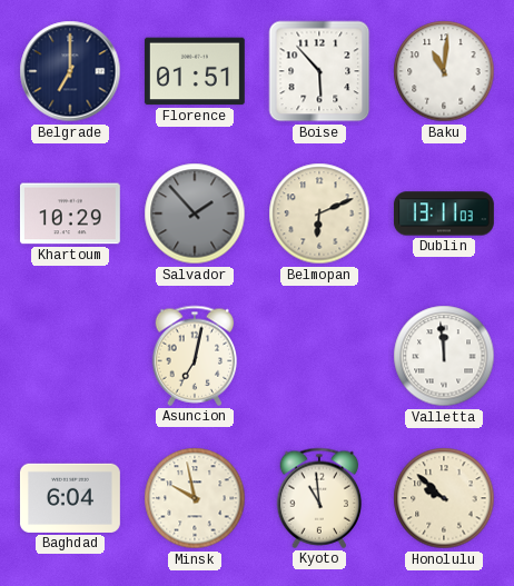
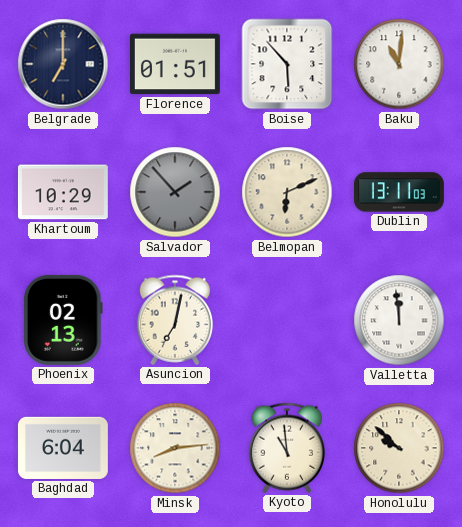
Phoenix: none -> 02:13
Minsk: 9:58 -> 8:14
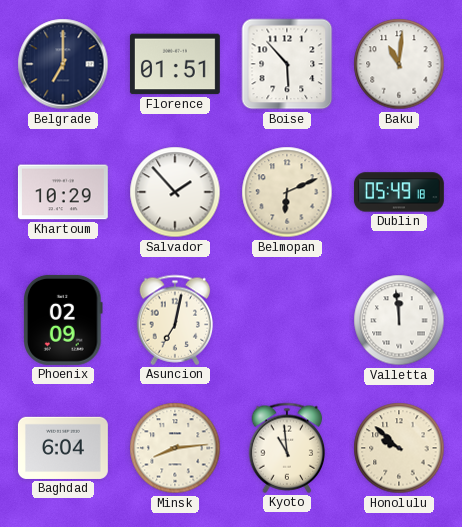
Salvador dial: grey -> white
Dublin: 13:11 -> 05:49
Phoenix: 02:13 -> 02:09
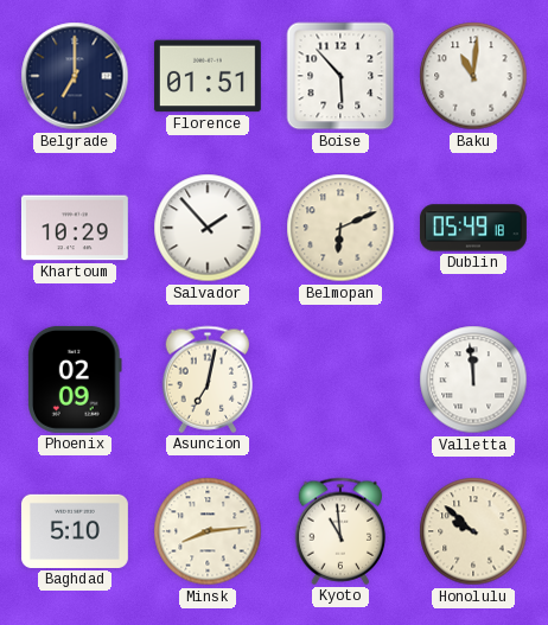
Baghdad: 6:04 -> 5:10
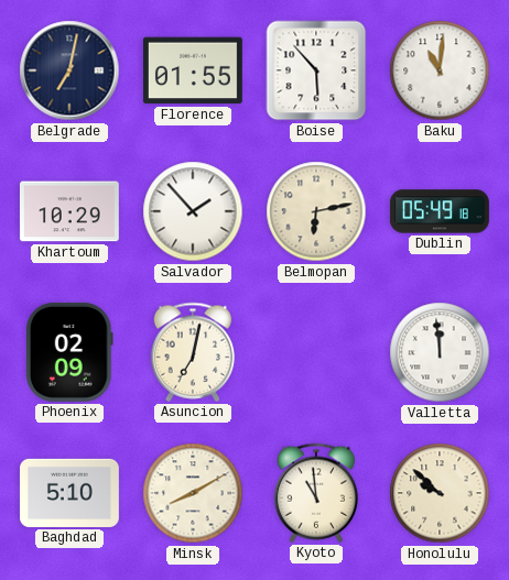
Belgrade: 7:00 -> 7:02
Florence: 01:51 -> 01:55
Belmopan: 6:11 -> 6:13
Minsk: 8:14 -> 8:10
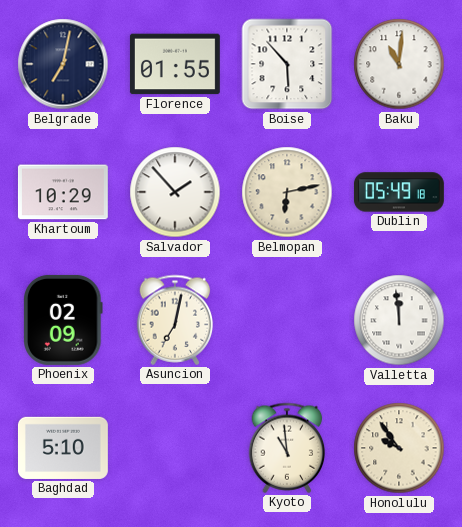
Minsk: 8:10 -> none
Honolulu: 9:52 -> 9:54
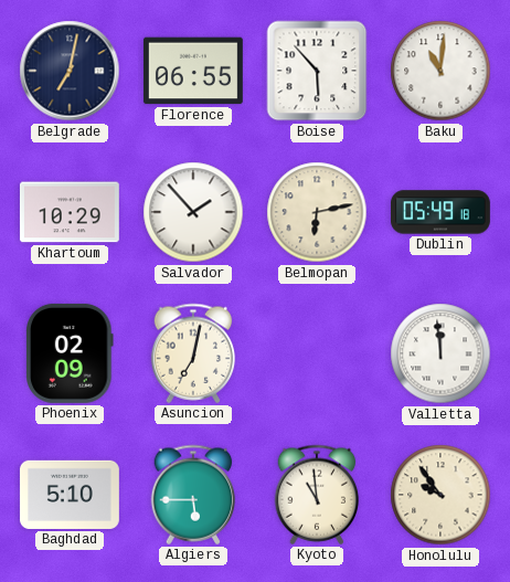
Florence: 01:55 -> 06:55
Algiers: none -> 5:45
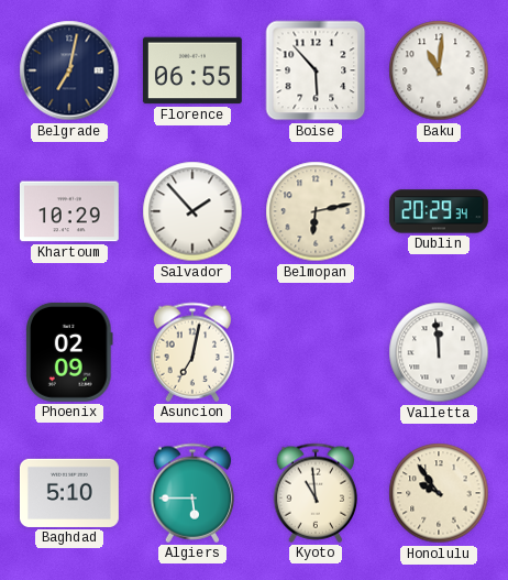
Dublin: 05:49 -> 20:29
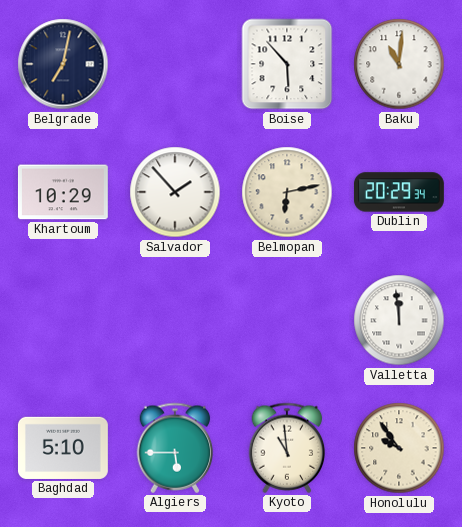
Florence: 06:55 -> none
Phoenix: 02:09 -> none
Asuncion: 7:02 -> none
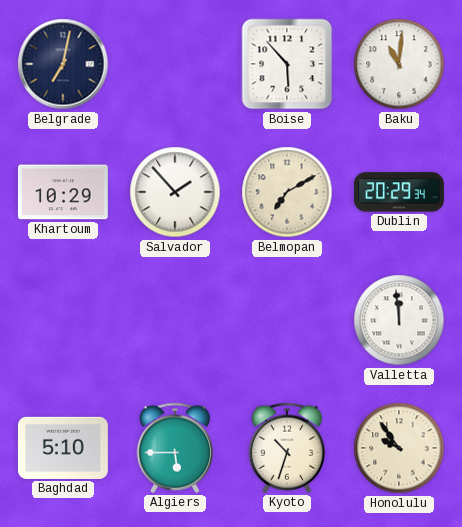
Belmopan: 6:13 -> 7:10
Kyoto: 10:59 -> 10:33
